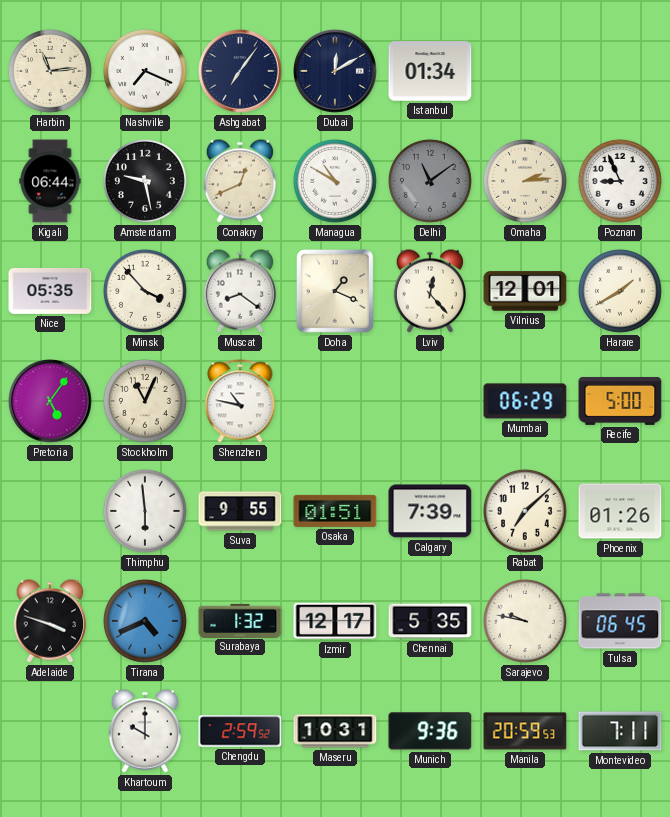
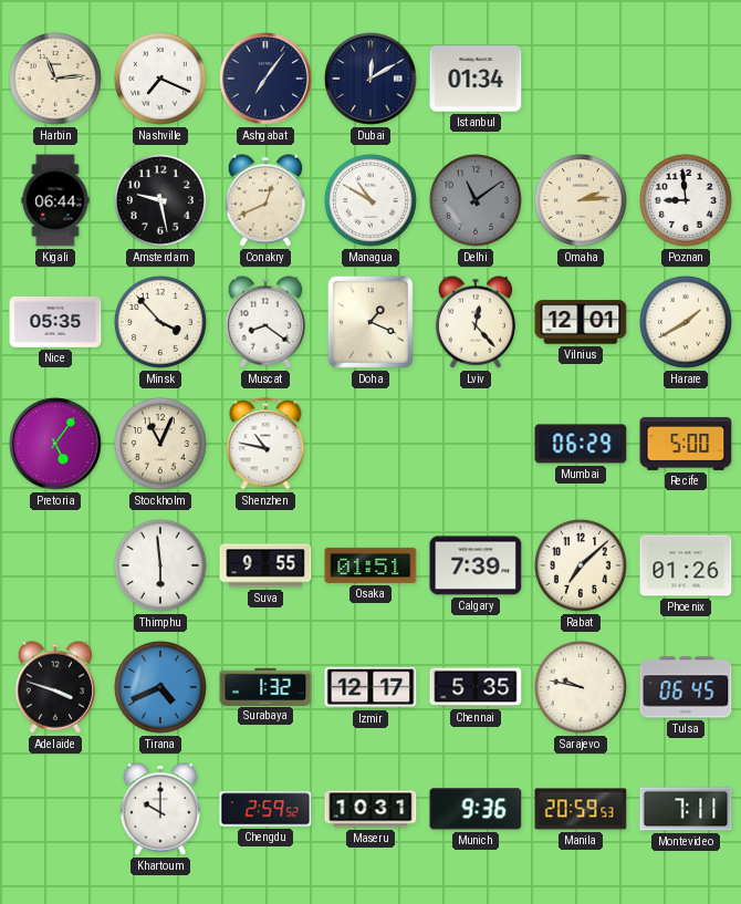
Poznan: 8:56 -> 8:59
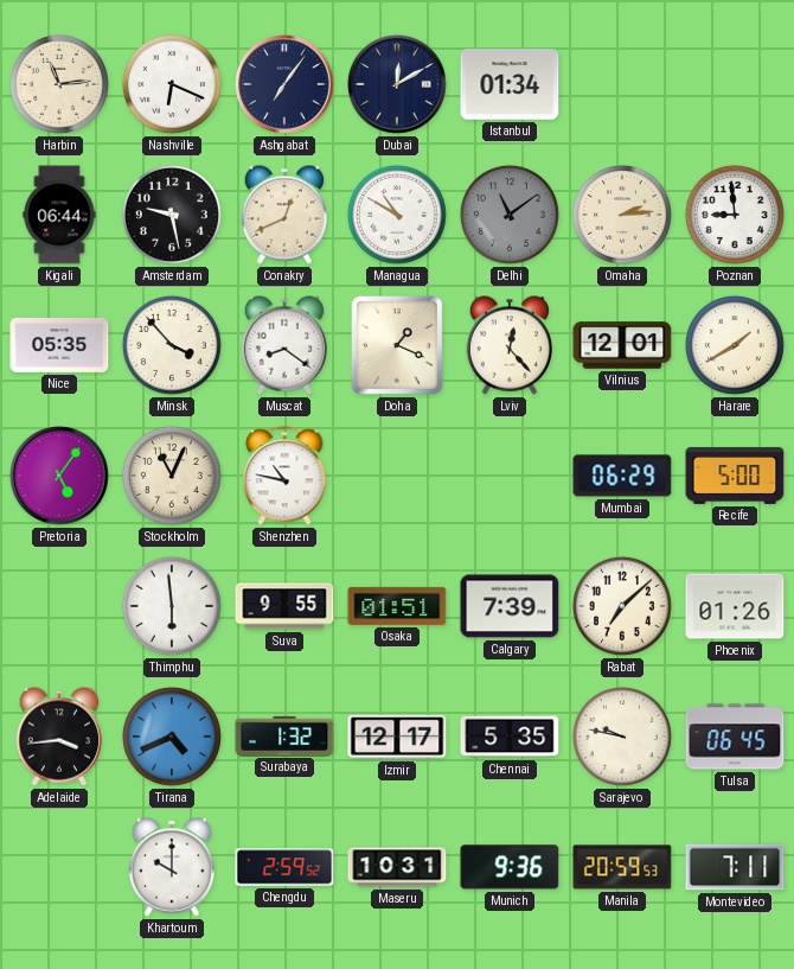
Nashville: 7:19 -> 6:19
Adelaide: 3:48 -> 3:44
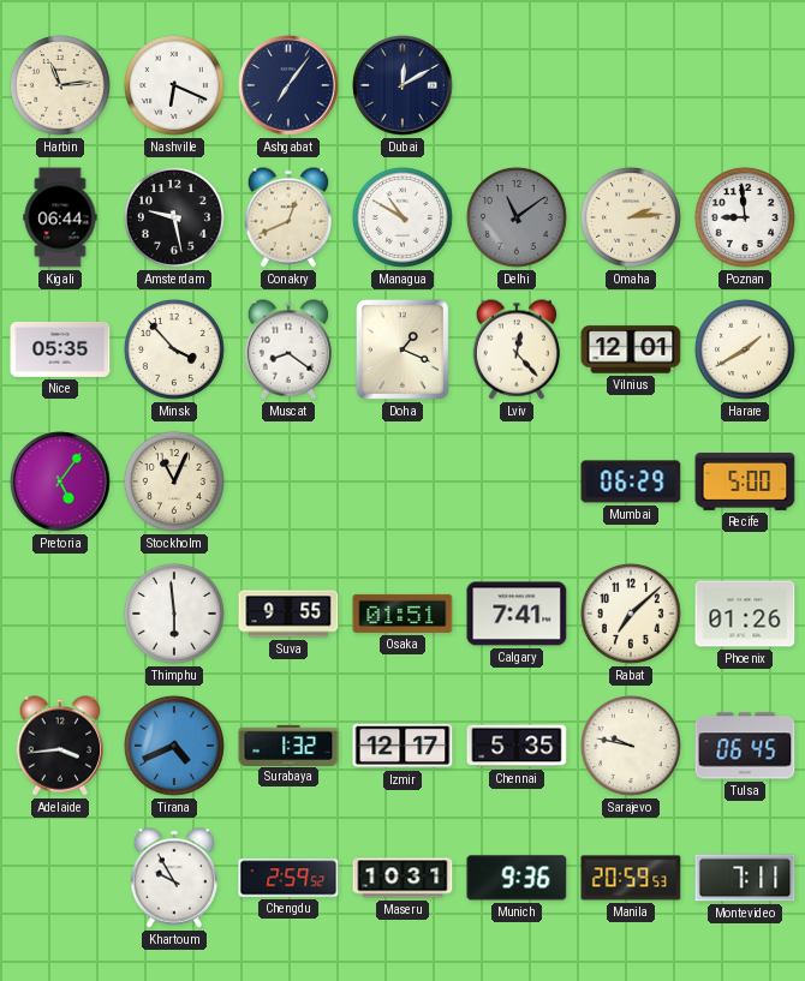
Istanbul: 01:34 -> none
Shenzhen: 10:47 -> none
Calgary: 7:39 -> 7:41
Khartoum: 10:00 -> 9:55
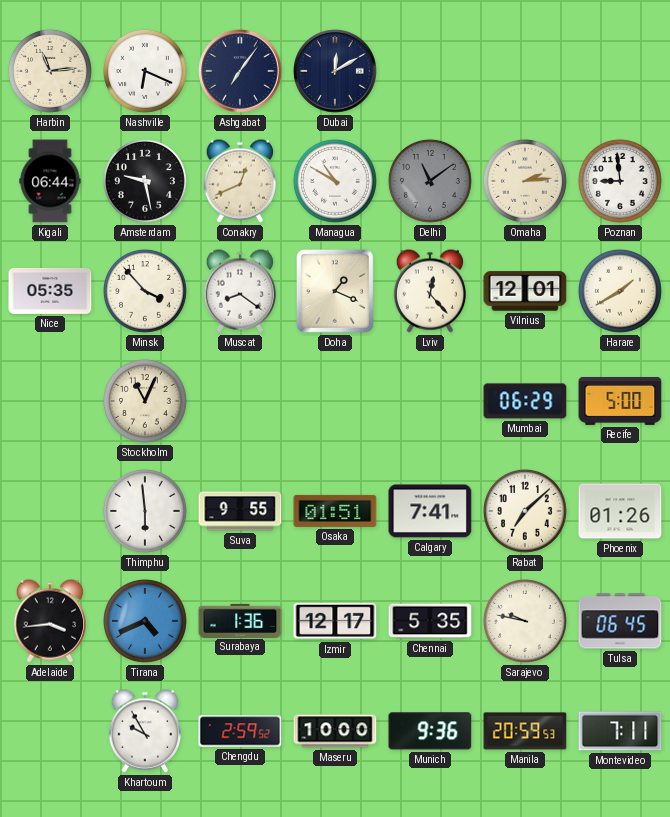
Pretoria: 5:06 -> none
Surabaya: 1:32 -> 1:36
Maseru: 10:31 -> 10:00
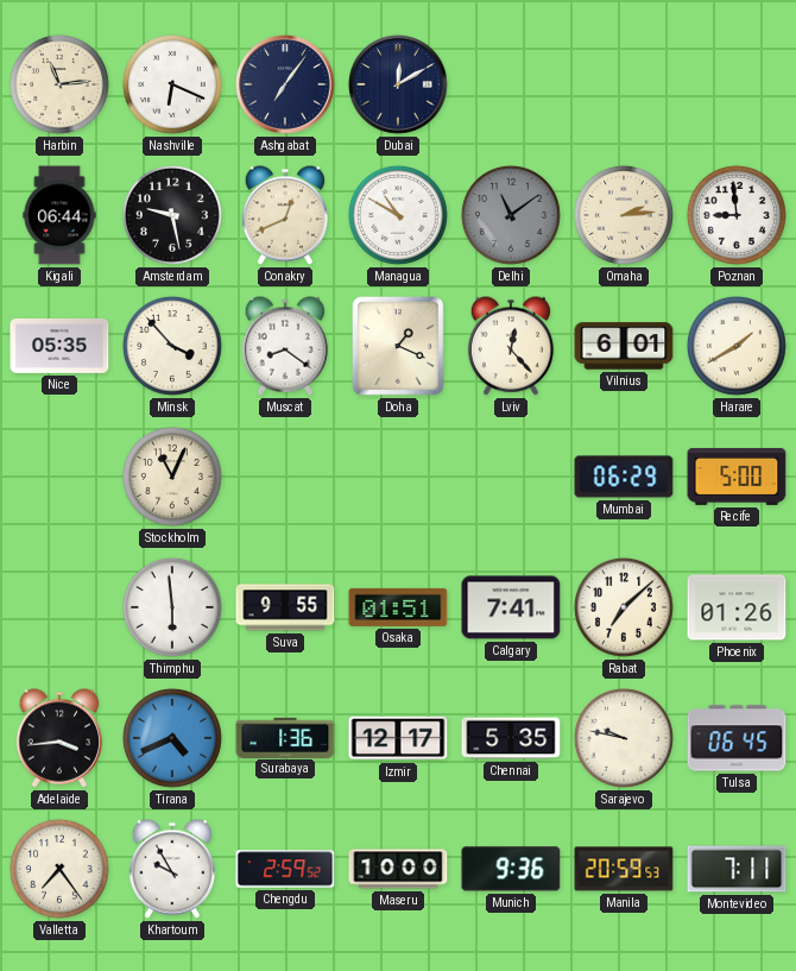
Vilnius: 12:01 -> 6:01
Valletta: none -> 7:24
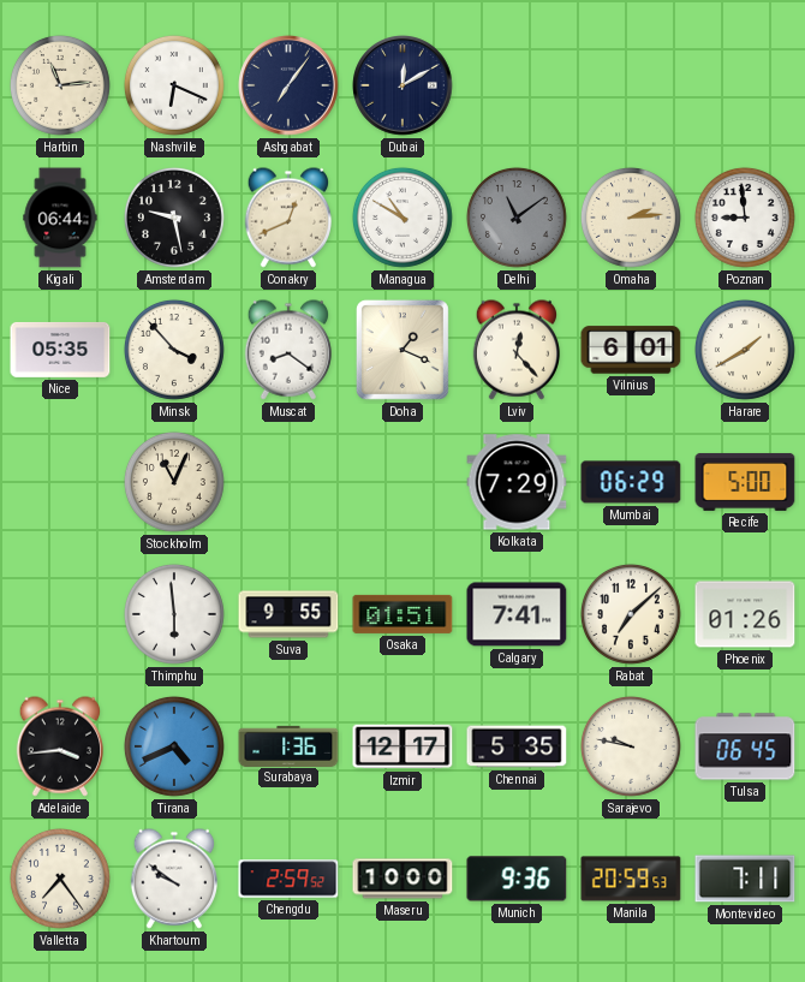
Kolkata: none -> 7:29
Khartoum: 9:55 -> 9:51
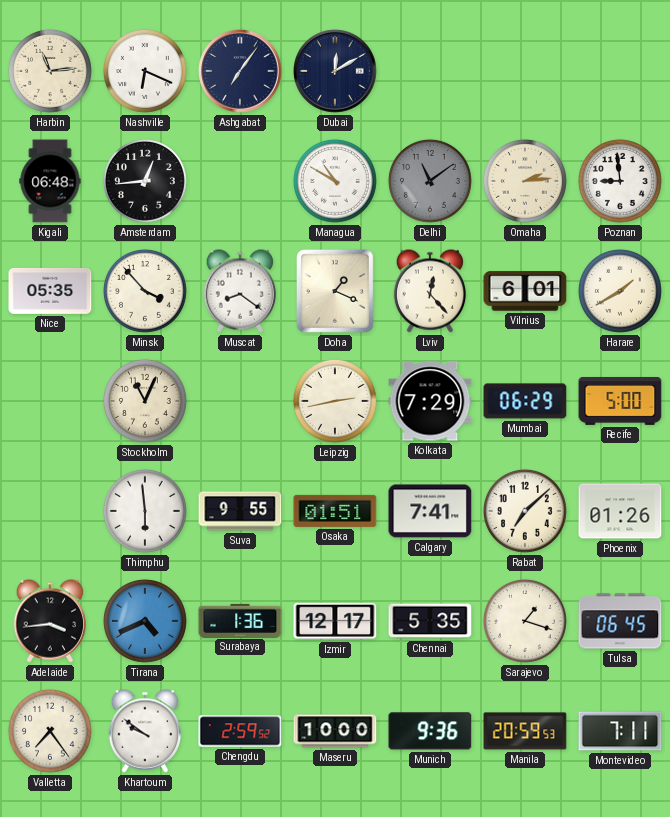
Kigali: 06:44 -> 06:48
Amsterdam: 9:28 -> 12:44
Conakry: 12:41 -> none
Leipzig: none -> 2:43
Sarajevo: 9:47 -> 1:18
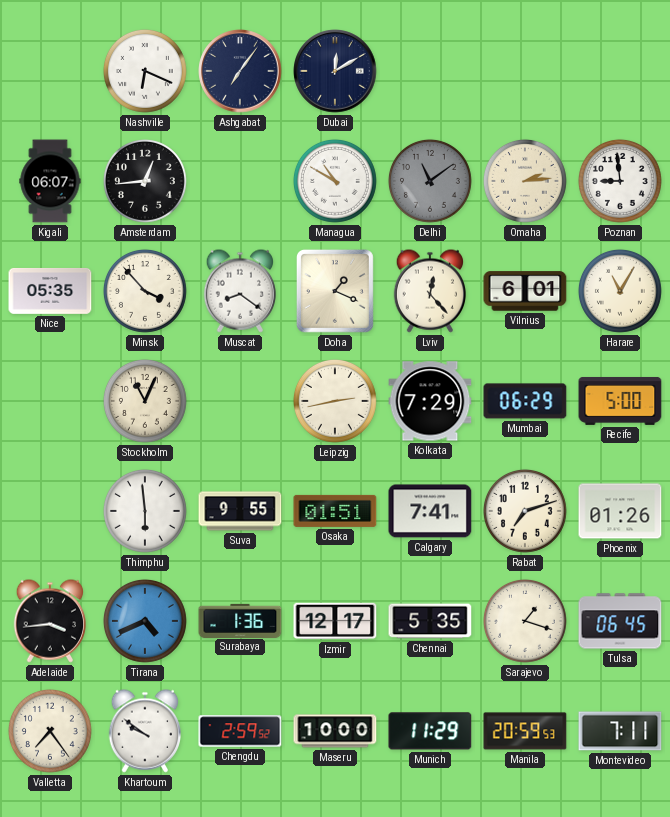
Harbin: 11:14 -> none
Kigali: 06:48 -> 06:07
Harare: 1:40 -> 11:05
Rabat: 7:08 -> 7:12
Munich: 9:36 -> 11:29
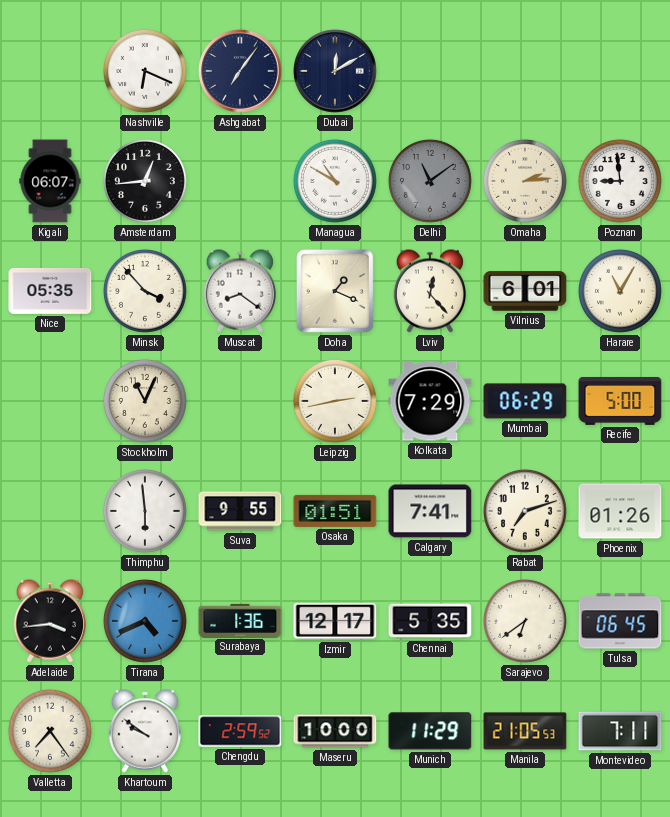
Sarajevo: 1:18 -> 6:39
Manila: 20:59 -> 21:05
